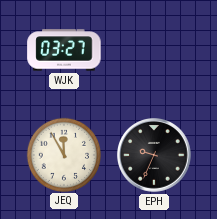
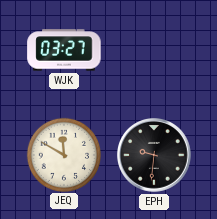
JEQ: 11:55 -> 11:50
EPH: 9:34 -> 9:31
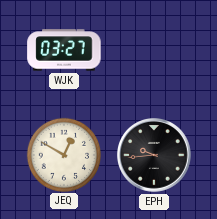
JEQ: 11:50 -> 12:50
EPH: 9:31 -> 9:44
